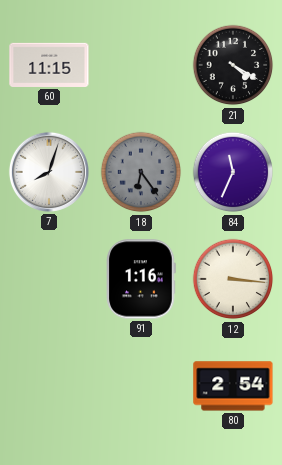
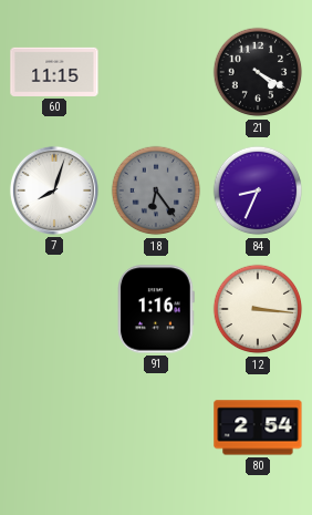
84: 11:34 -> 8:34
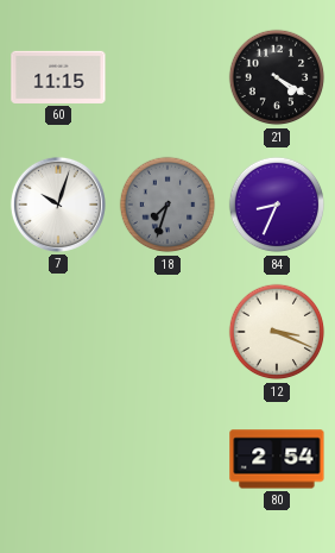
7: 8:03 -> 10:03
18: 6:24 -> 7:33
91: 1:16 -> none
12: 3:16 -> 3:19
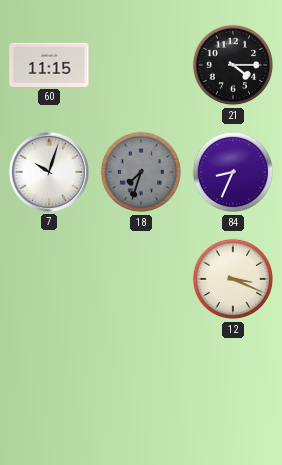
21: 4:20 -> 4:15
80: 2:54 -> none
